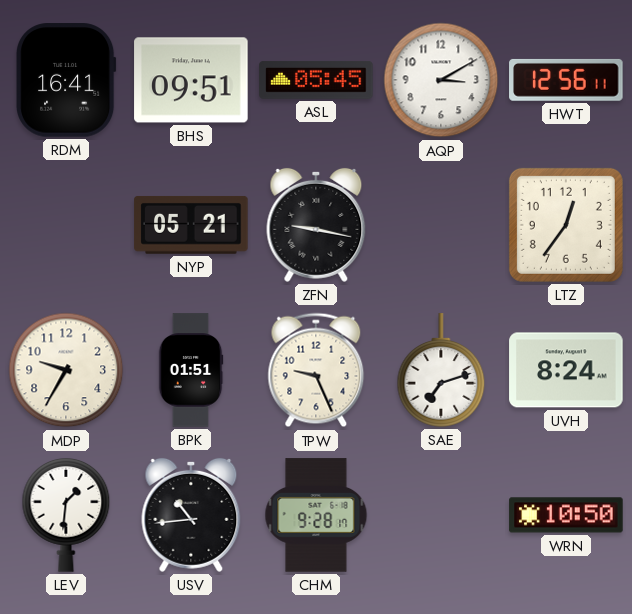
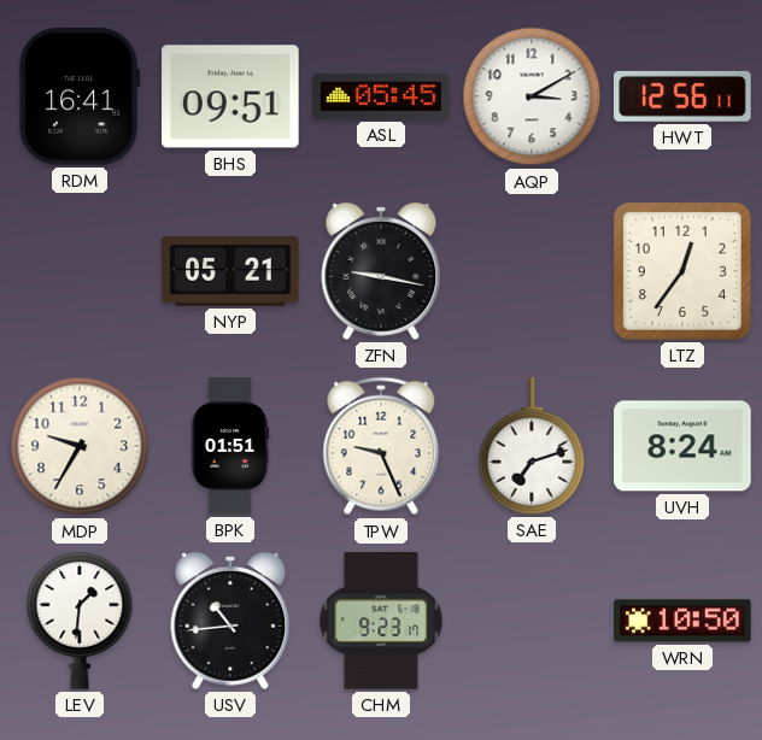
CHM: 9:28 -> 9:23
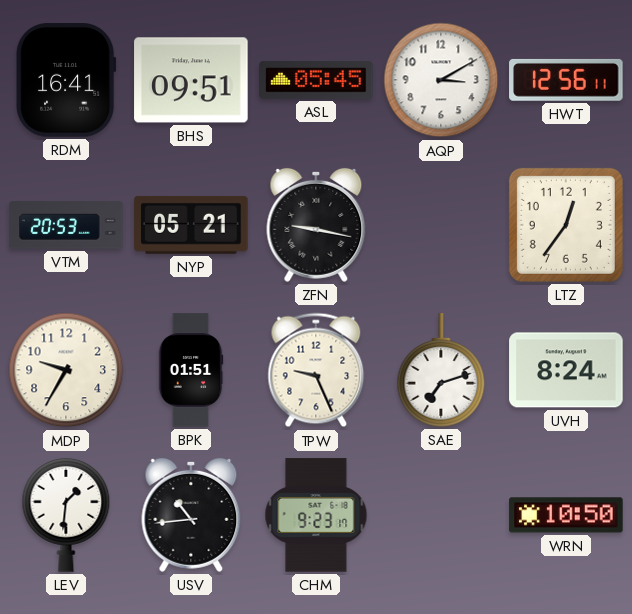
VTM: none -> 20:53
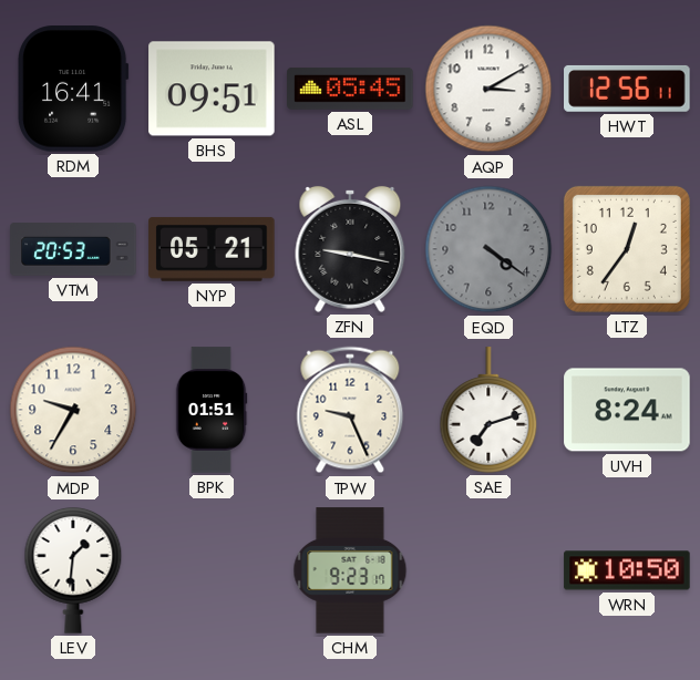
EQD: none -> 4:21
USV: 10:44 -> none
